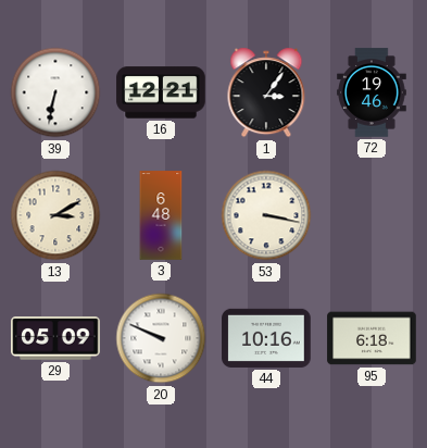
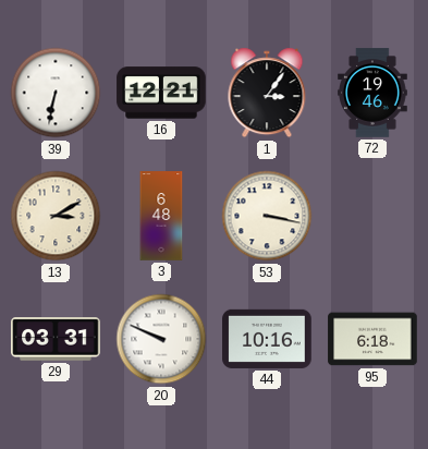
29: 05:09 -> 03:31
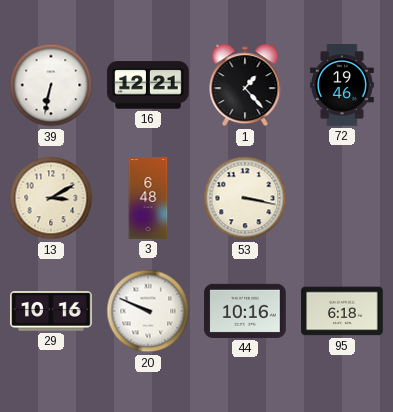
1: 3:06 -> 1:23
29: 03:31 -> 10:16
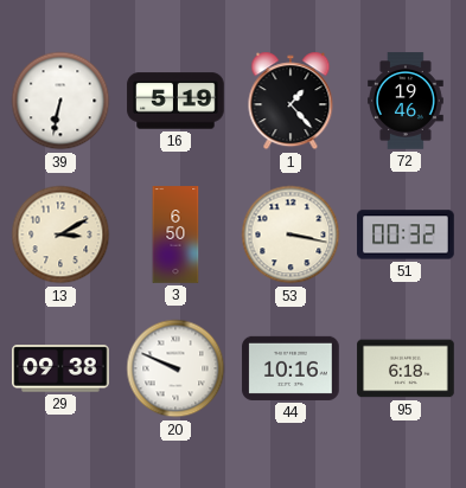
16: 12:21 -> 5:19
3: 6:48 -> 6:50
51: none -> 00:32
29: 10:16 -> 09:38
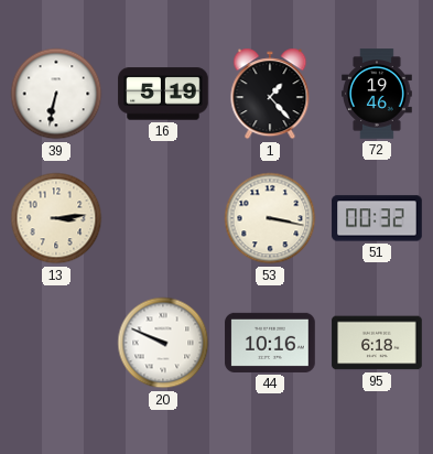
13: 3:10 -> 3:14
3: 6:50 -> none
29: 09:38 -> none
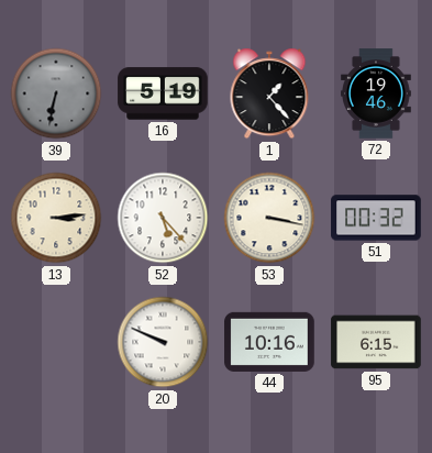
39 dial: white -> grey
52: none -> 5:23
95: 6:18 -> 6:15
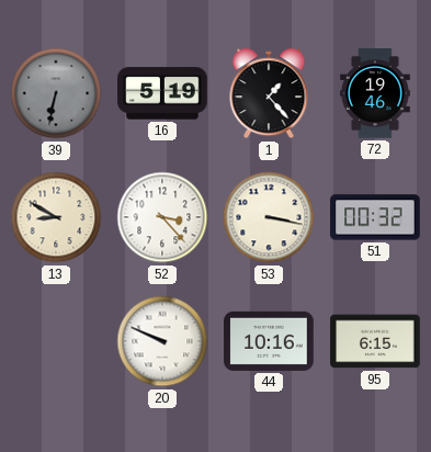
13: 3:14 -> 8:50
52: 5:23 -> 3:23
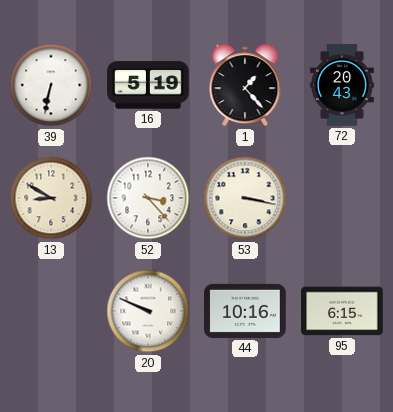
39 dial: grey -> white
72: 19:46 -> 20:43
51: 00:32 -> none
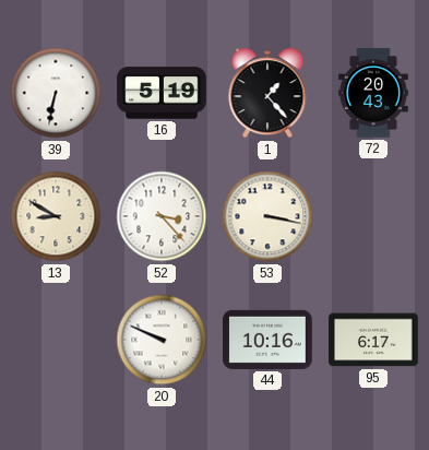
95: 6:15 -> 6:17
